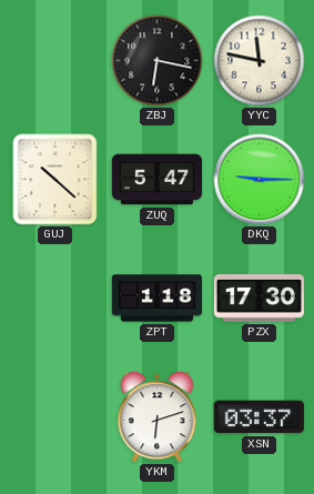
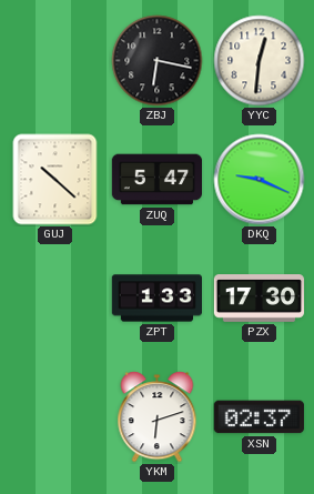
YYC: 11:47 -> 12:31
DKQ: 9:15 -> 9:19
ZPT: 1:18 -> 1:33
XSN: 03:37 -> 02:37
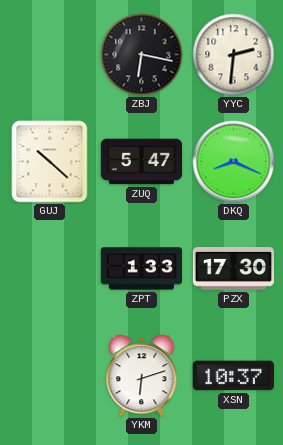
YYC: 12:31 -> 2:31
DKQ: 9:19 -> 8:19
XSN: 02:37 -> 10:37
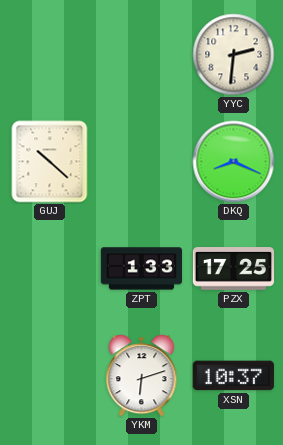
ZBJ: 6:17 -> none
ZUQ: 5:47 -> none
PZX: 17:30 -> 17:25
